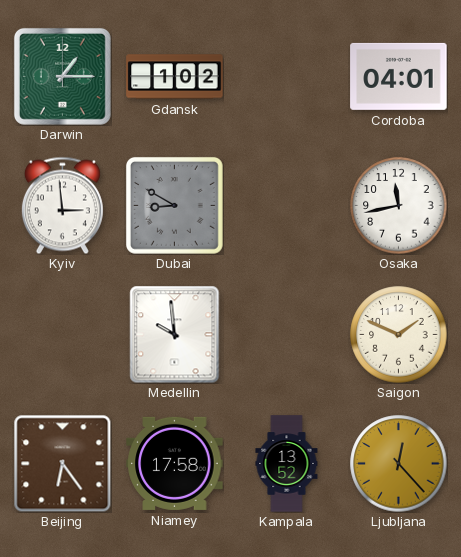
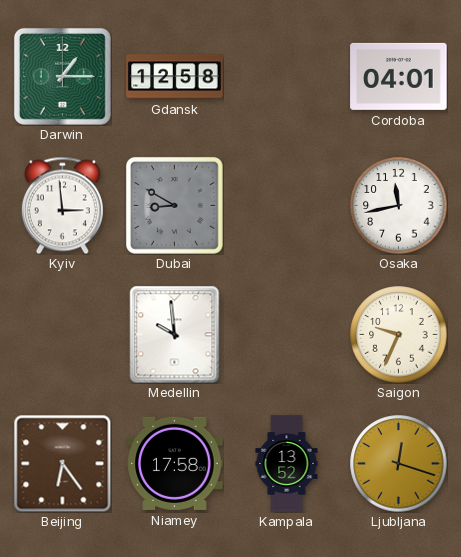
Gdansk: 1:02 -> 12:58
Saigon: 1:49 -> 9:34
Ljubljana: 12:23 -> 12:18
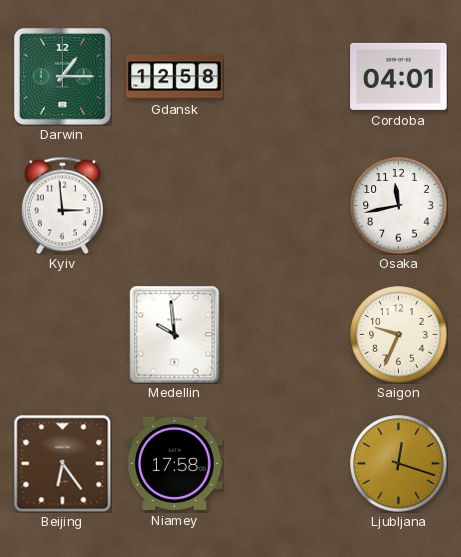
Dubai: 8:50 -> none
Kampala: 13:52 -> none
